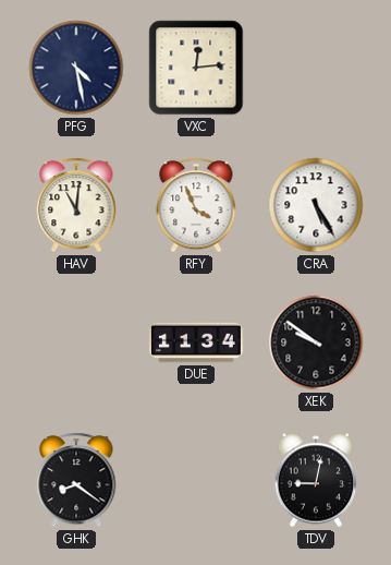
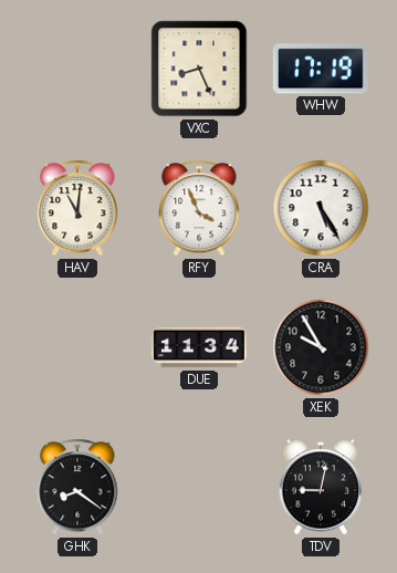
PFG: 4:28 -> none
VXC: 12:14 -> 8:26
WHW: none -> 17:19
XEK: 9:51 -> 9:55
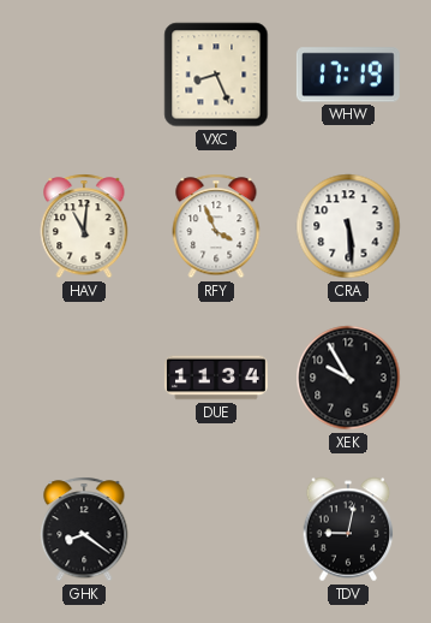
CRA: 5:25 -> 5:29
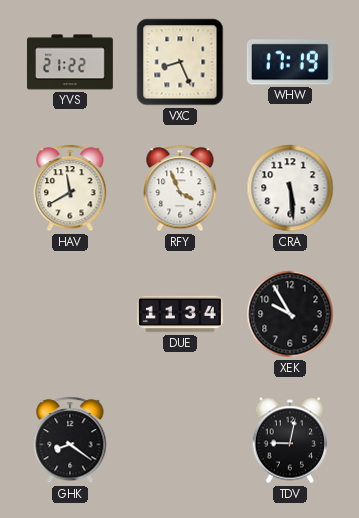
YVS: none -> 21:22
HAV: 11:01 -> 11:40
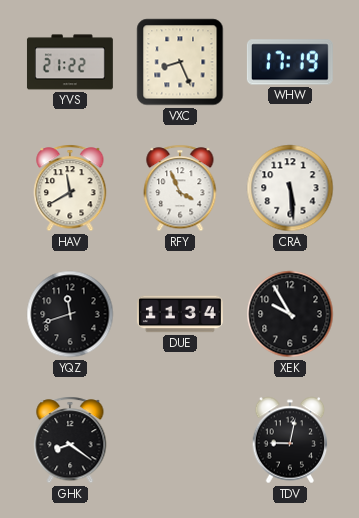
YQZ: none -> 11:42
